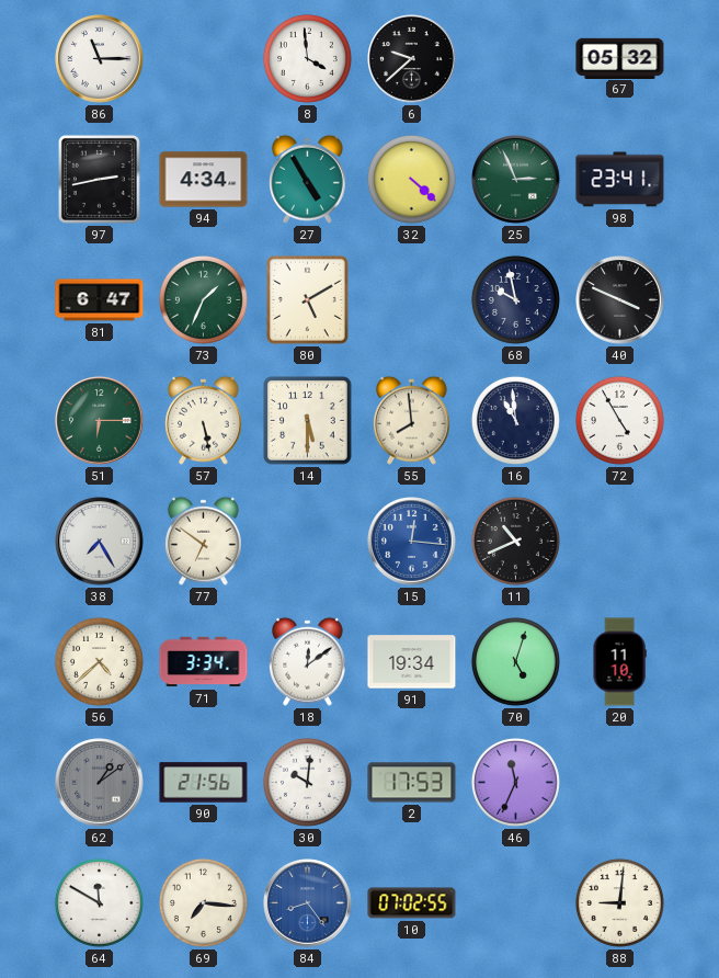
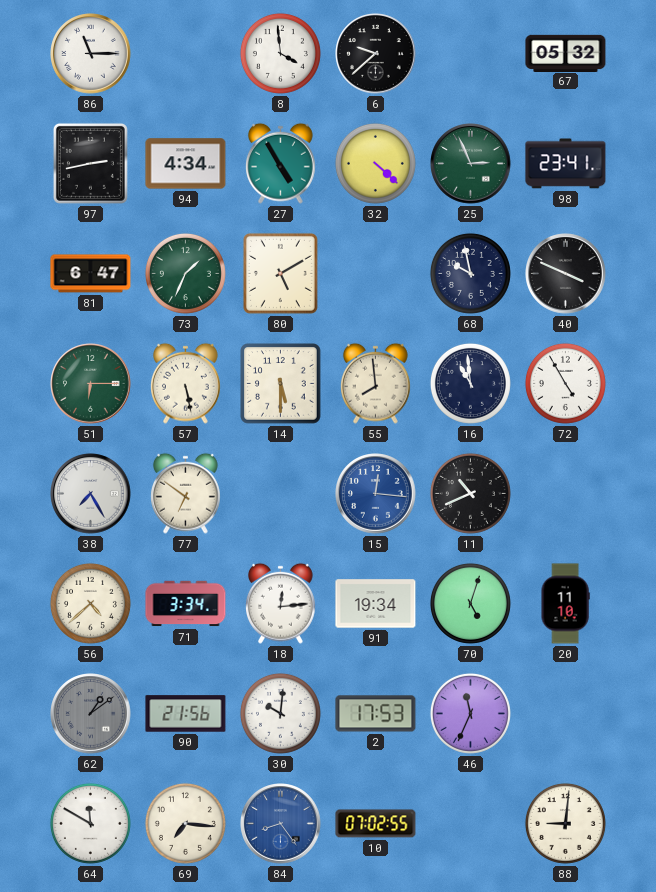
18: 12:09 -> 12:14
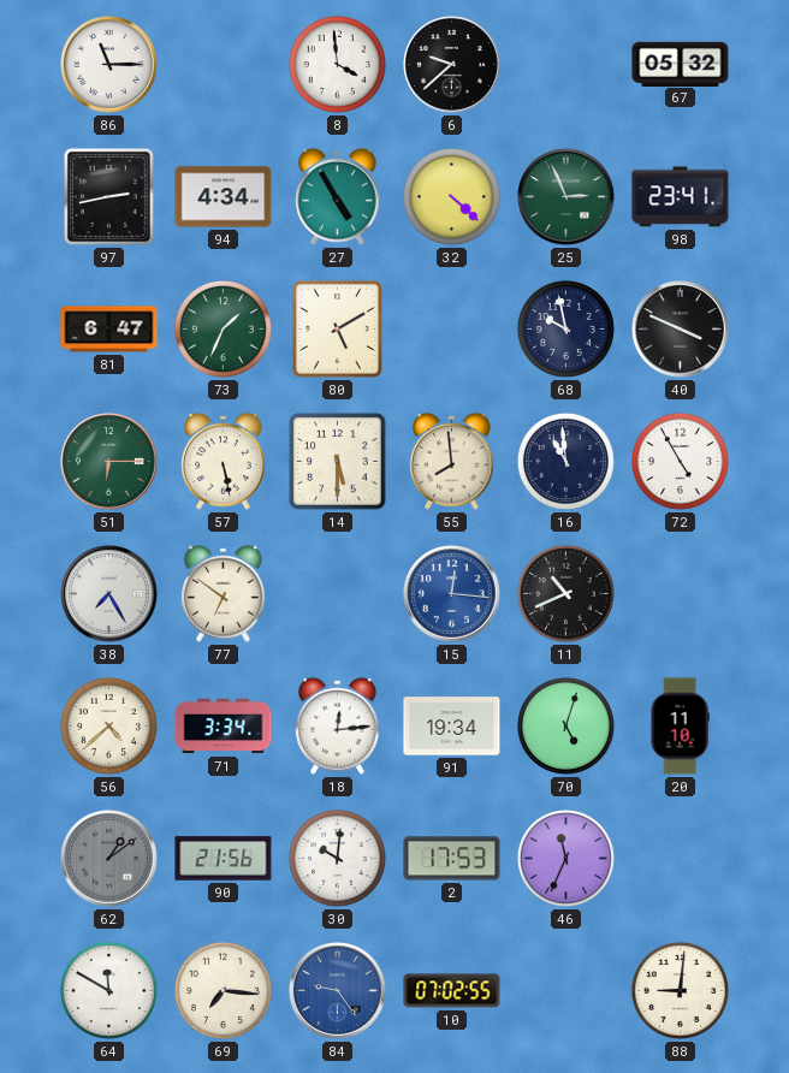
84: 8:24 -> 9:24
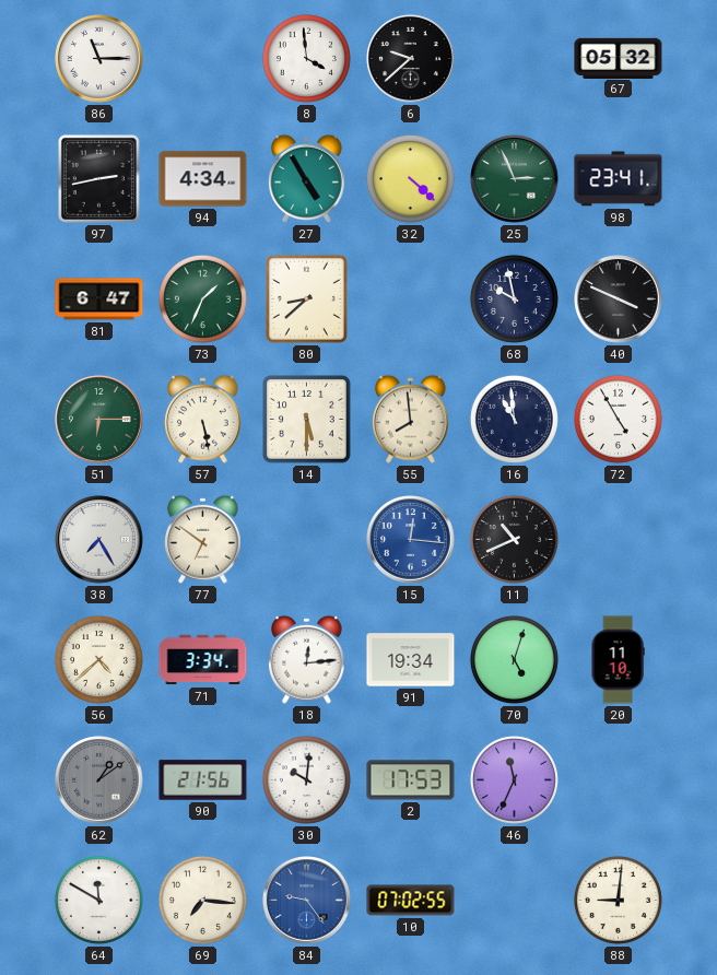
80: 5:10 -> 8:38
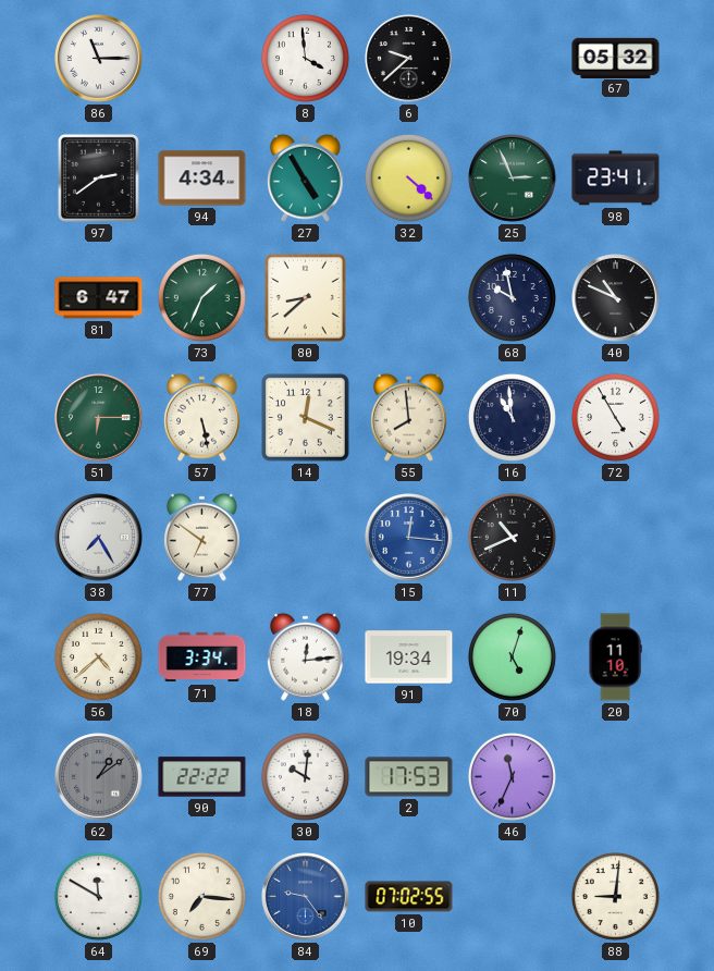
97: 2:43 -> 2:39
40: 3:49 -> 10:49
14: 5:30 -> 12:19
90: 21:56 -> 22:22
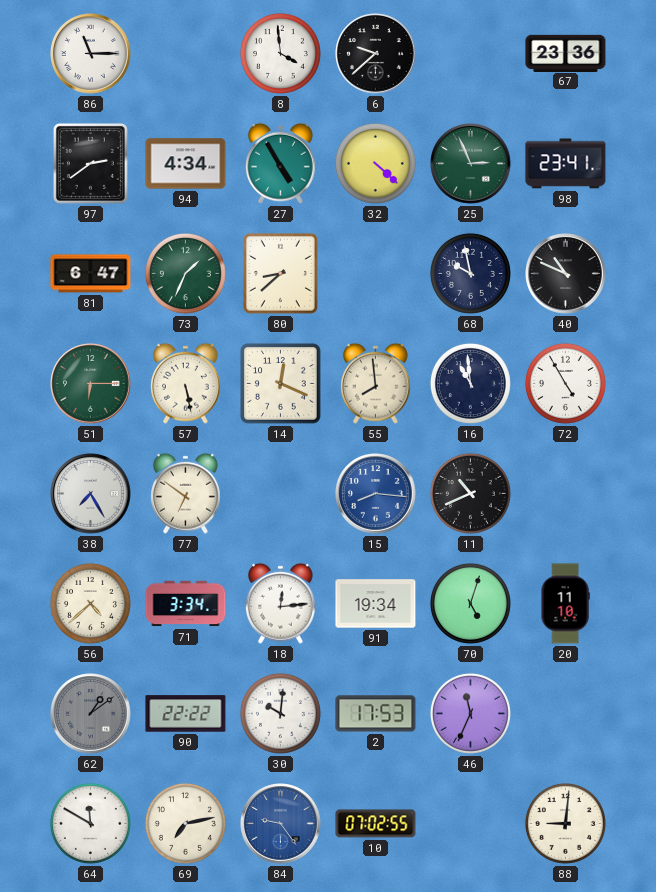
67: 05:32 -> 23:36
15: 12:16 -> 8:16
69: 7:16 -> 7:13
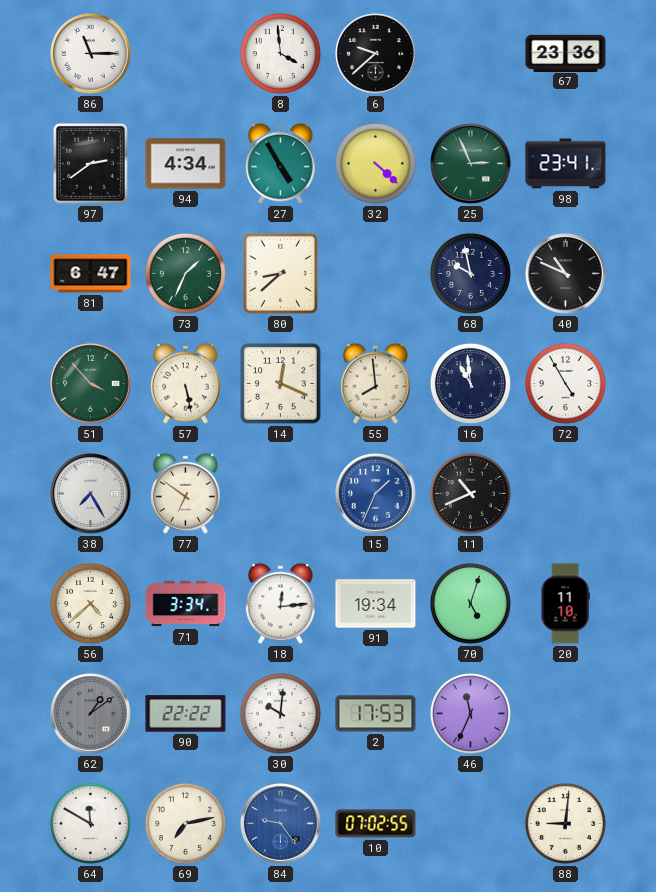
51: 6:15 -> 3:53
15: 8:16 -> 1:34
